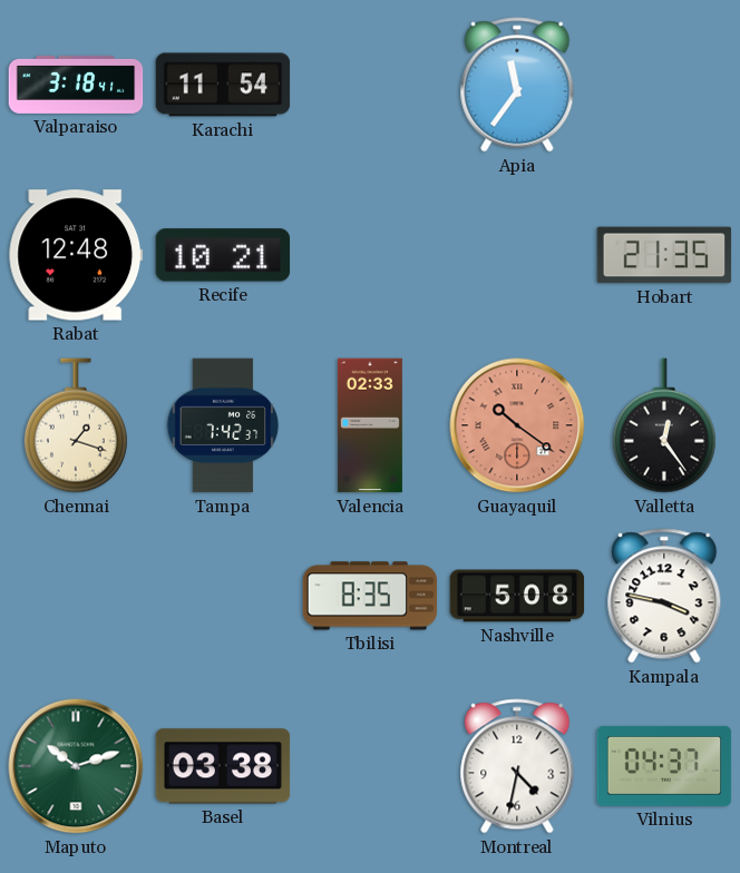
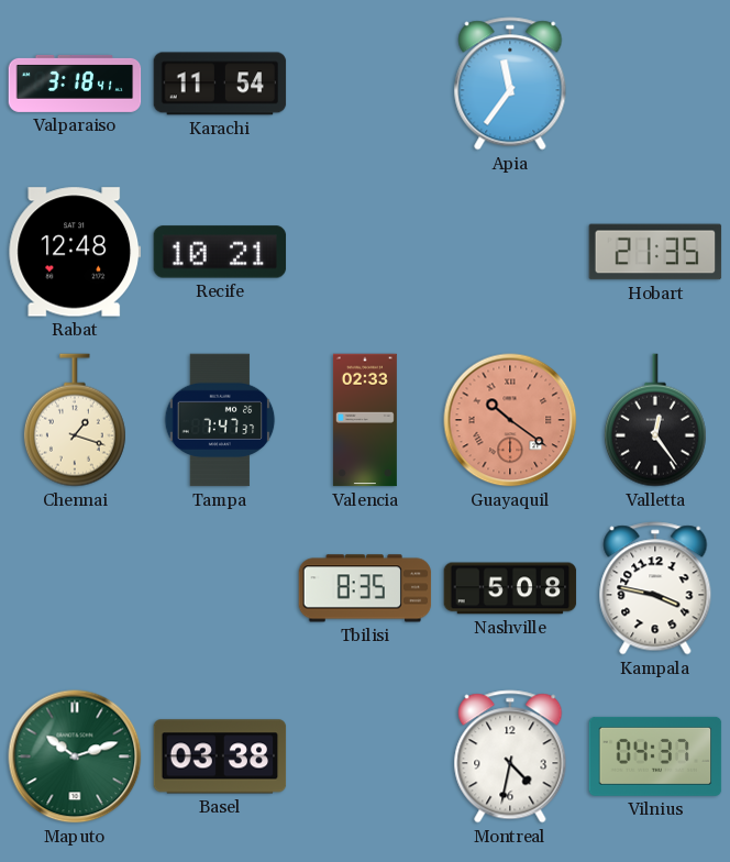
Tampa: 7:42 -> 7:47
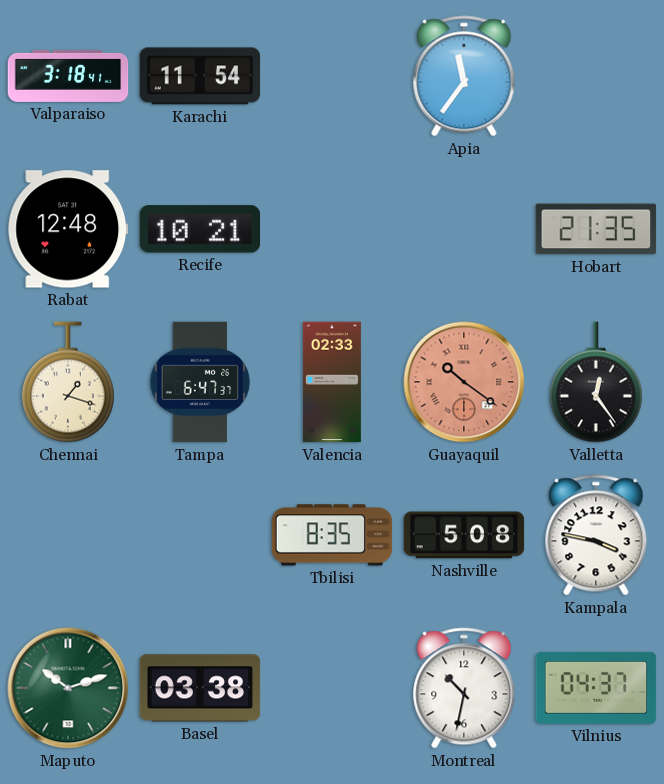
Tampa: 7:47 -> 6:47
Montreal: 4:32 -> 10:32
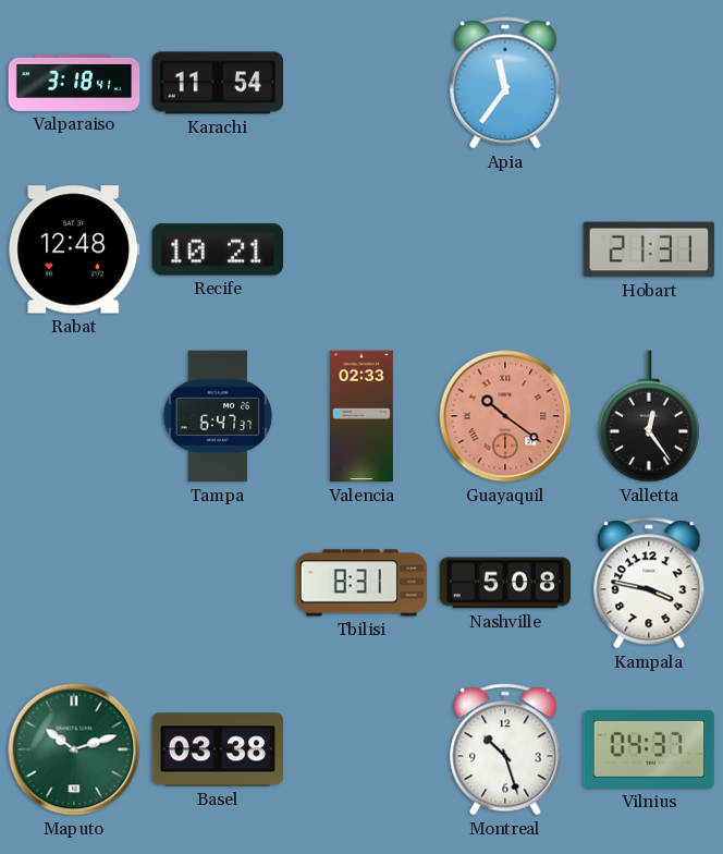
Hobart: 21:35 -> 21:31
Chennai: 1:18 -> none
Tbilisi: 8:35 -> 8:31
Montreal: 10:32 -> 10:27
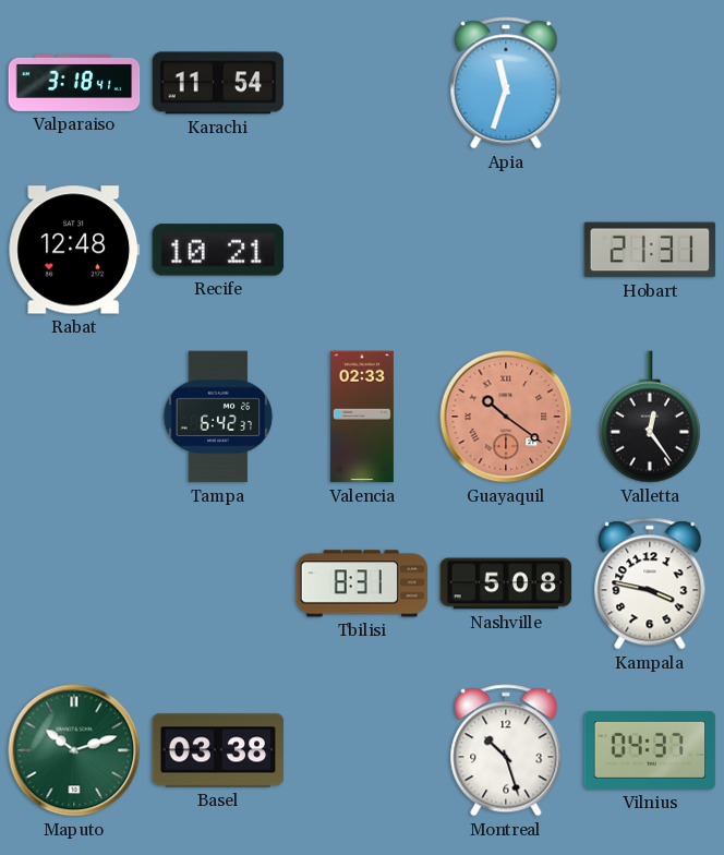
Apia: 11:36 -> 11:33
Tampa: 6:47 -> 6:42
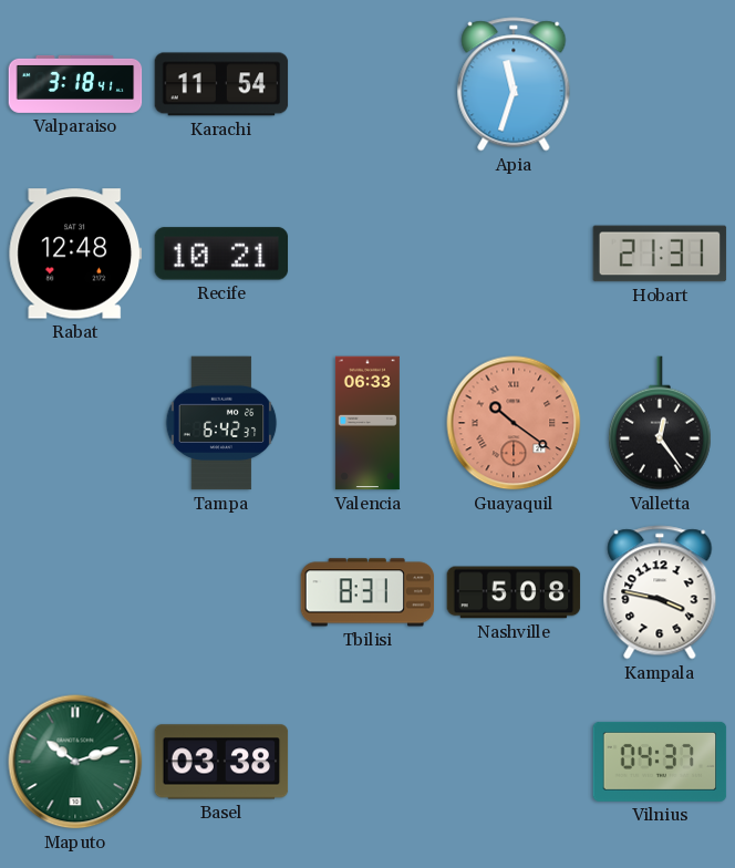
Valencia: 02:33 -> 06:33
Montreal: 10:27 -> none
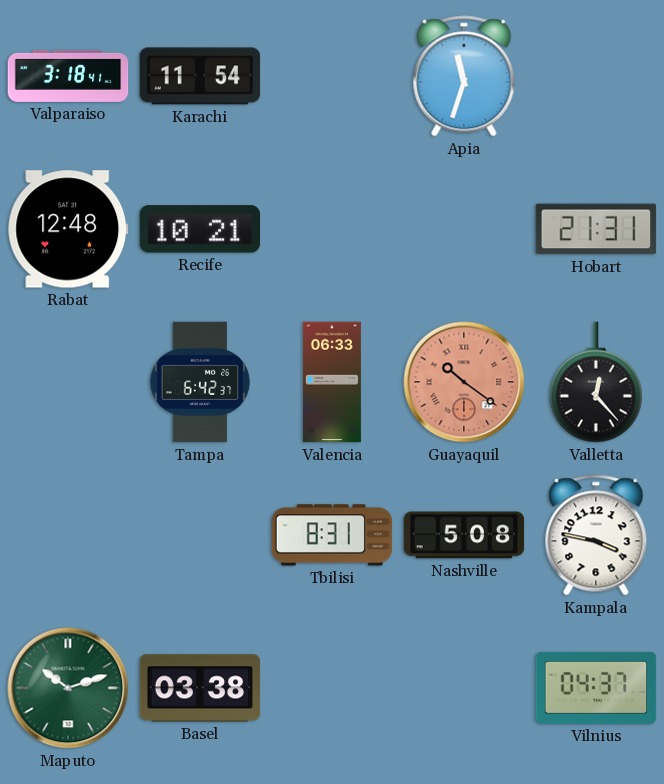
Valletta: 12:24 -> 12:23
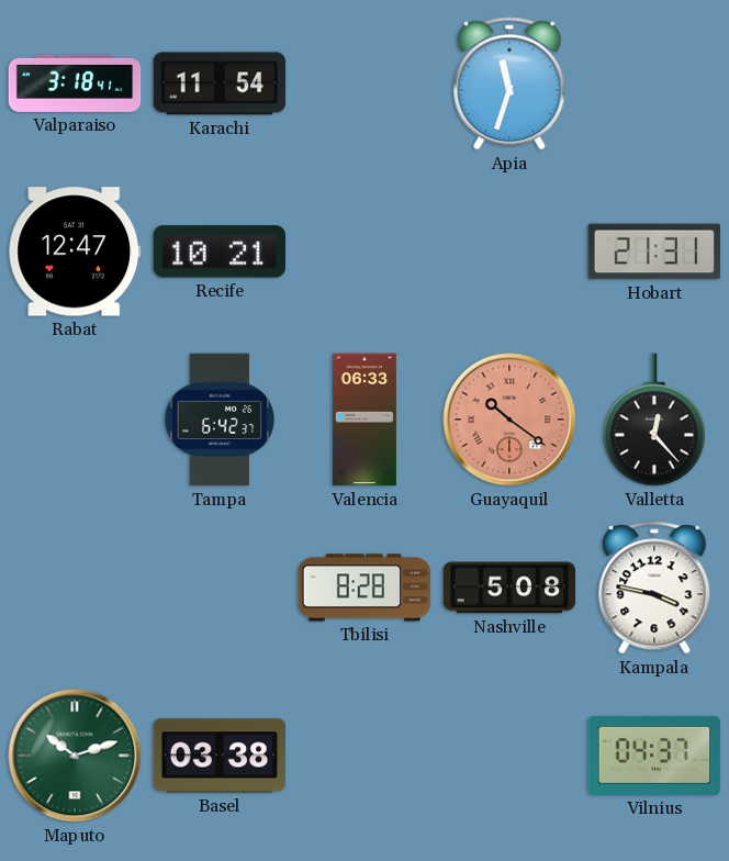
Rabat: 12:48 -> 12:47
Tbilisi: 8:31 -> 8:28
